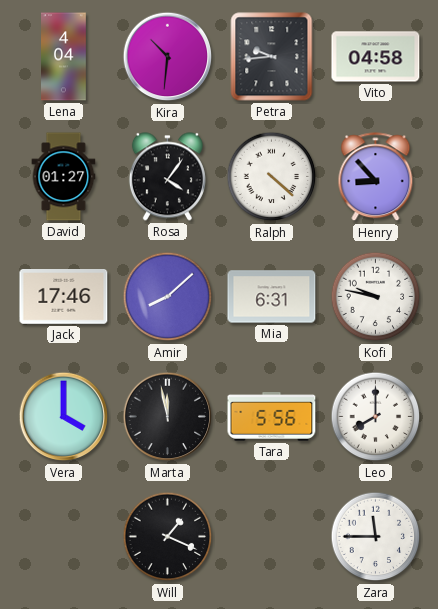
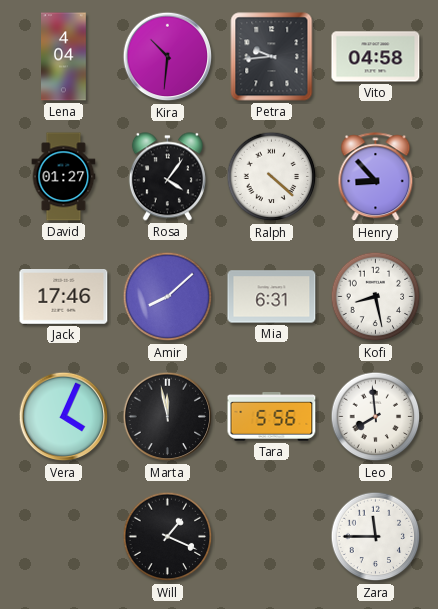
Kofi: 9:47 -> 8:28
Vera: 4:00 -> 4:04
Leo: 8:00 -> 7:59
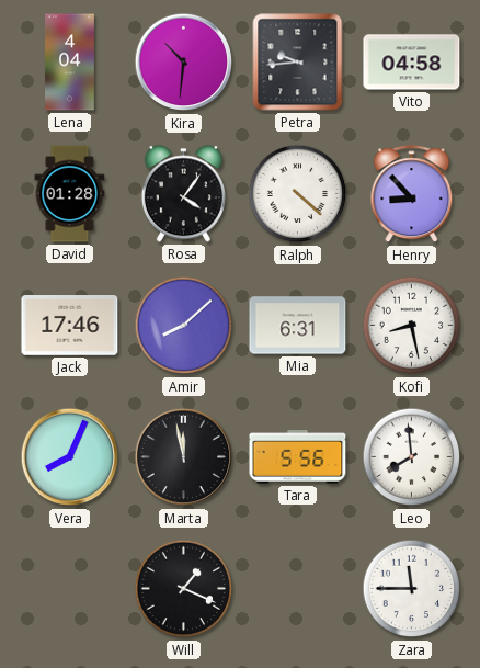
David: 01:27 -> 01:28
Vera: 4:04 -> 8:04
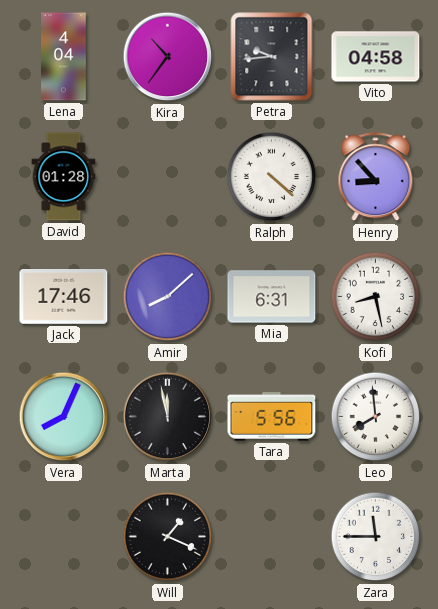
Kira: 10:31 -> 10:36
Rosa: 4:06 -> none
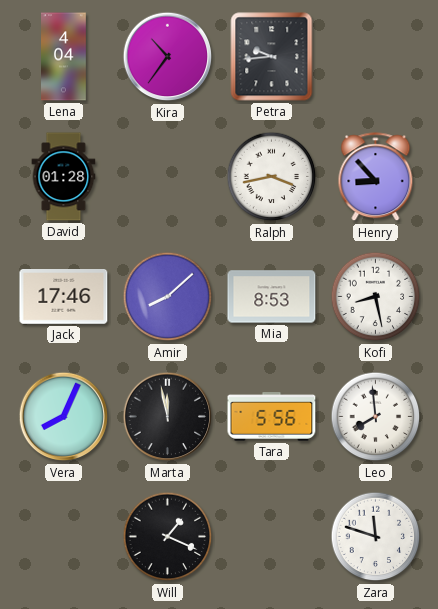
Vito: 04:58 -> none
Ralph: 4:22 -> 3:43
Mia: 6:31 -> 8:53
Zara: 11:45 -> 11:48
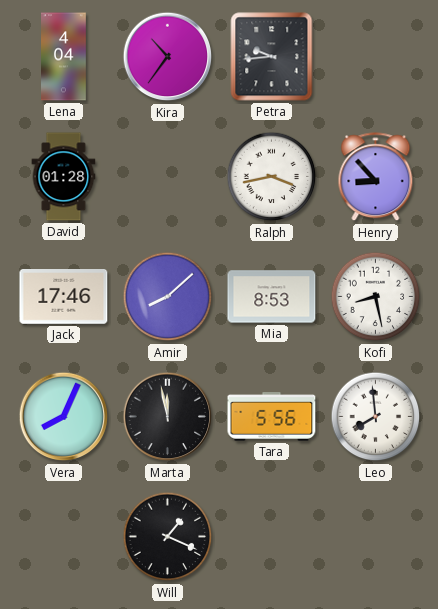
Zara: 11:48 -> none
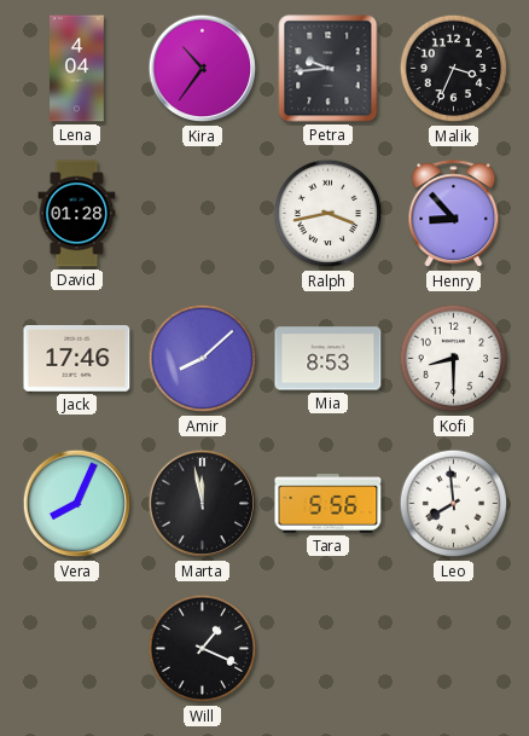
Malik: none -> 3:34
Kofi: 8:28 -> 8:30
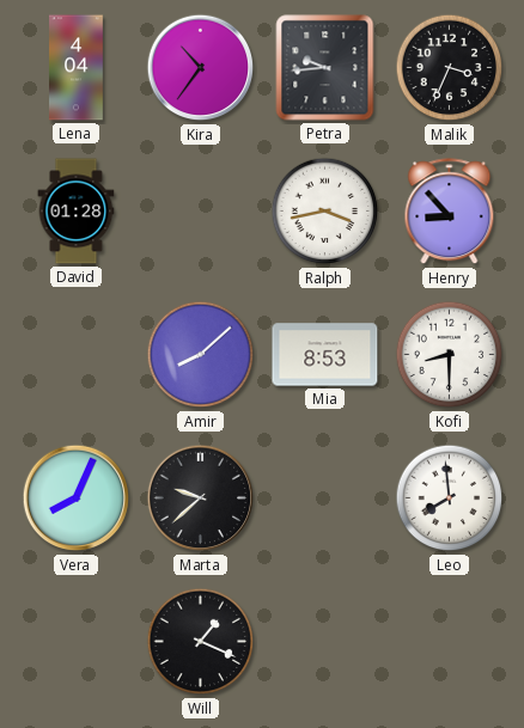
Jack: 17:46 -> none
Marta: 11:58 -> 9:38
Tara: 5:56 -> none
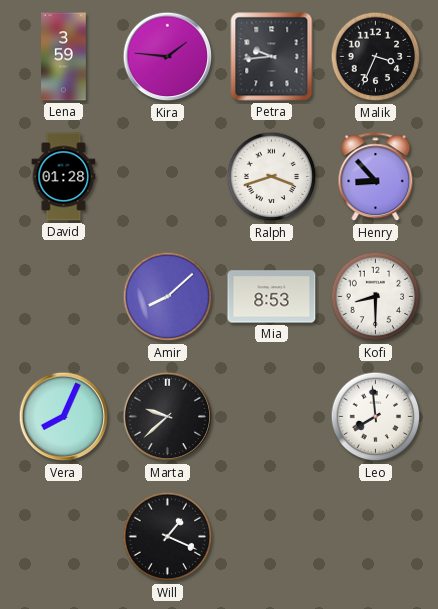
Lena: 4:04 -> 3:59
Kira: 10:36 -> 1:46
Ralph: 3:43 -> 3:42
